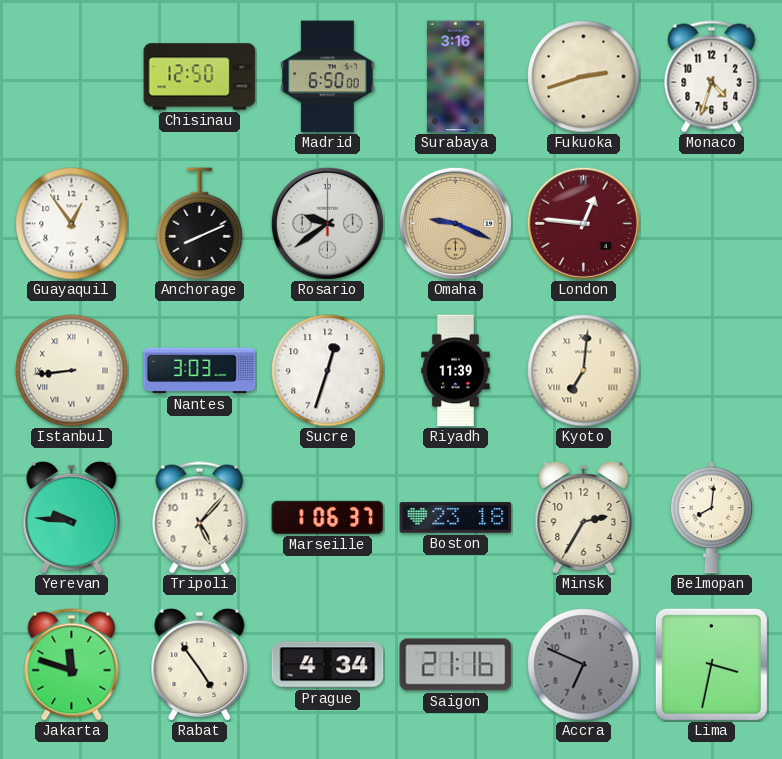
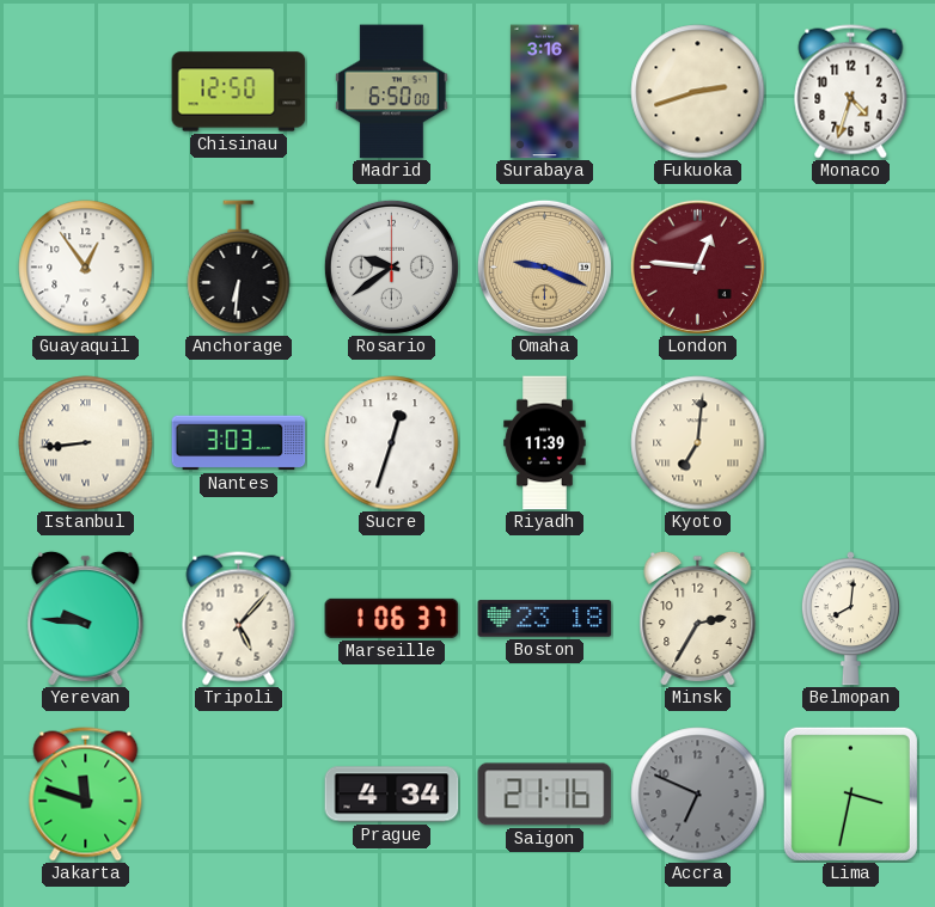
Anchorage: 8:11 -> 6:31
Rabat: 4:54 -> none
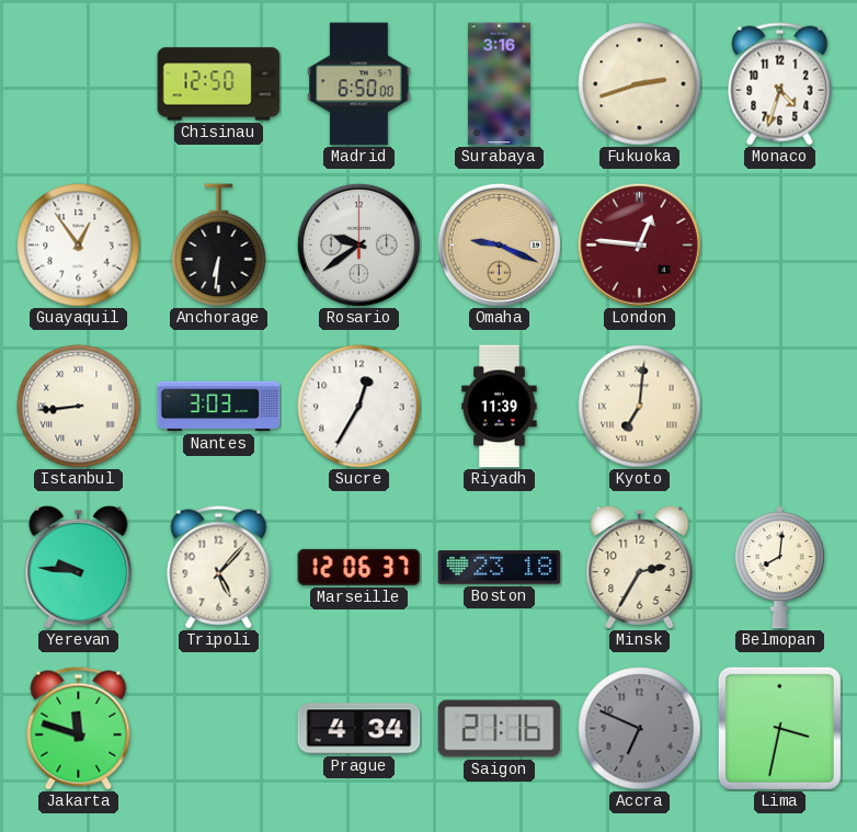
Sucre: 12:33 -> 12:35
Marseille: 1:06 -> 12:06
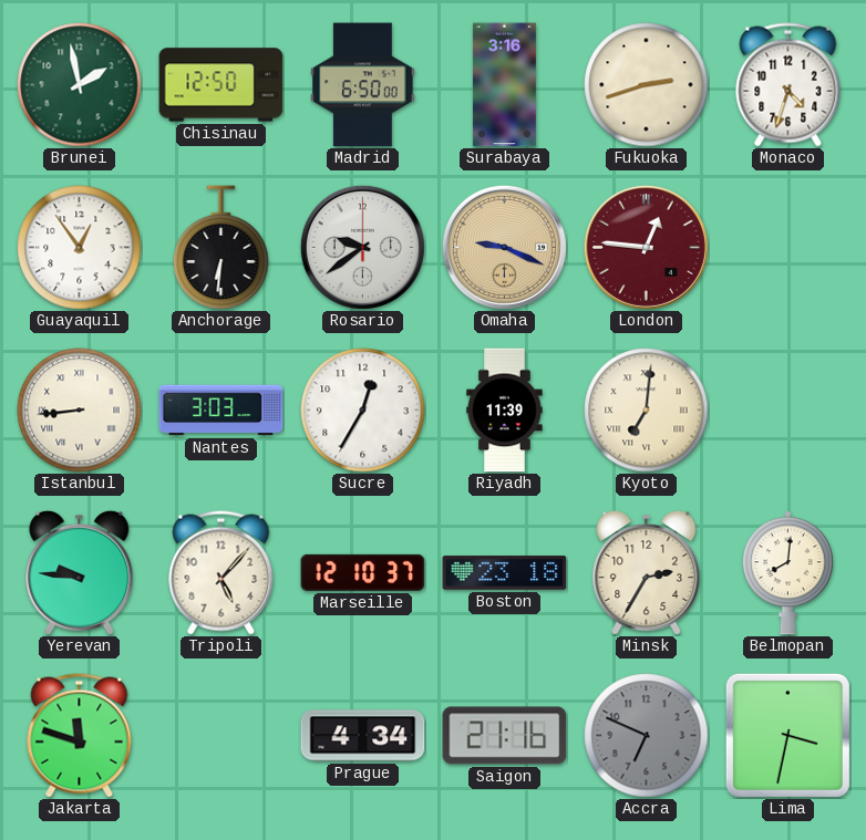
Brunei: none -> 1:58
Marseille: 12:06 -> 12:10
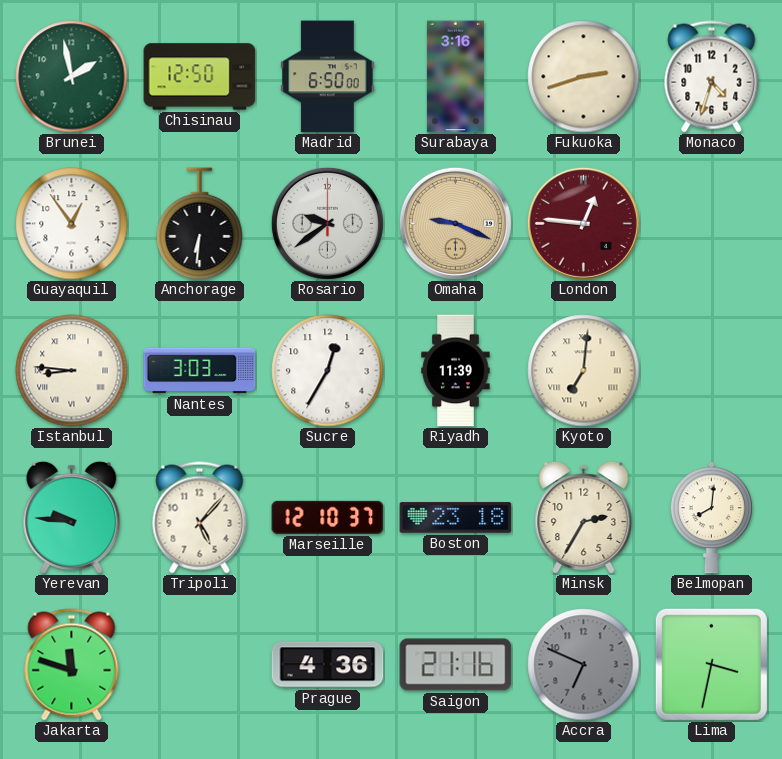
Istanbul: 8:44 -> 8:46
Prague: 4:34 -> 4:36
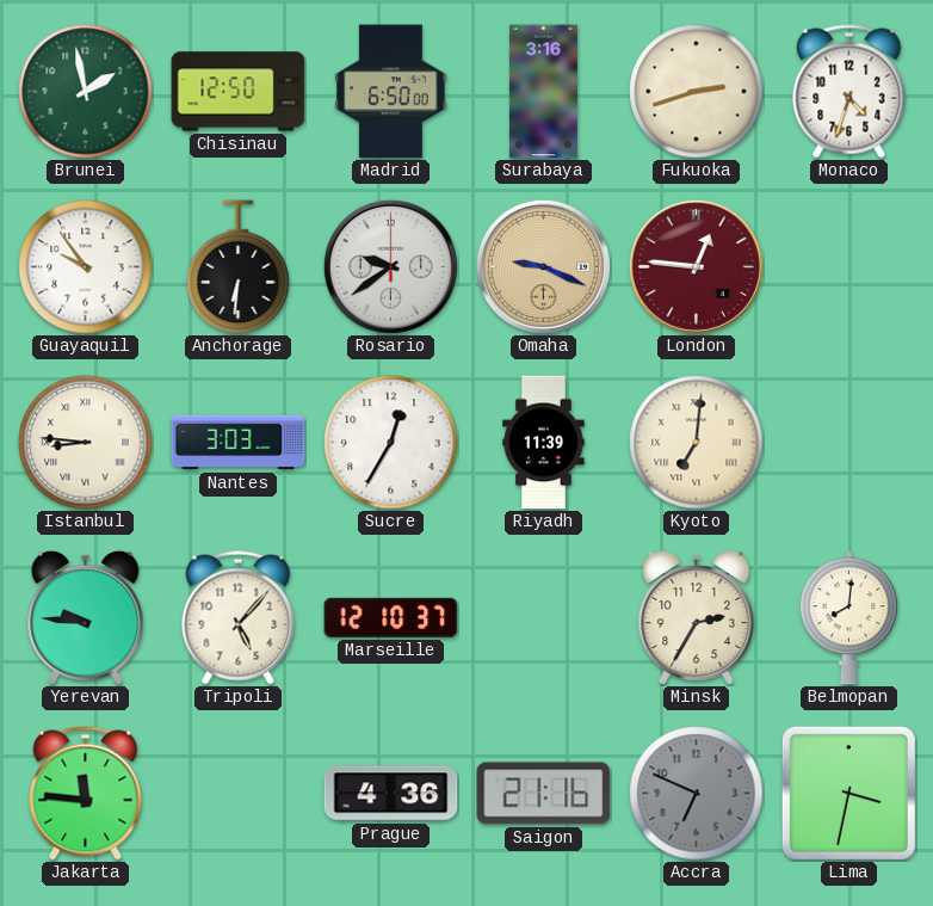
Guayaquil: 12:54 -> 9:54
Boston: 23:18 -> none
Jakarta: 11:48 -> 11:46
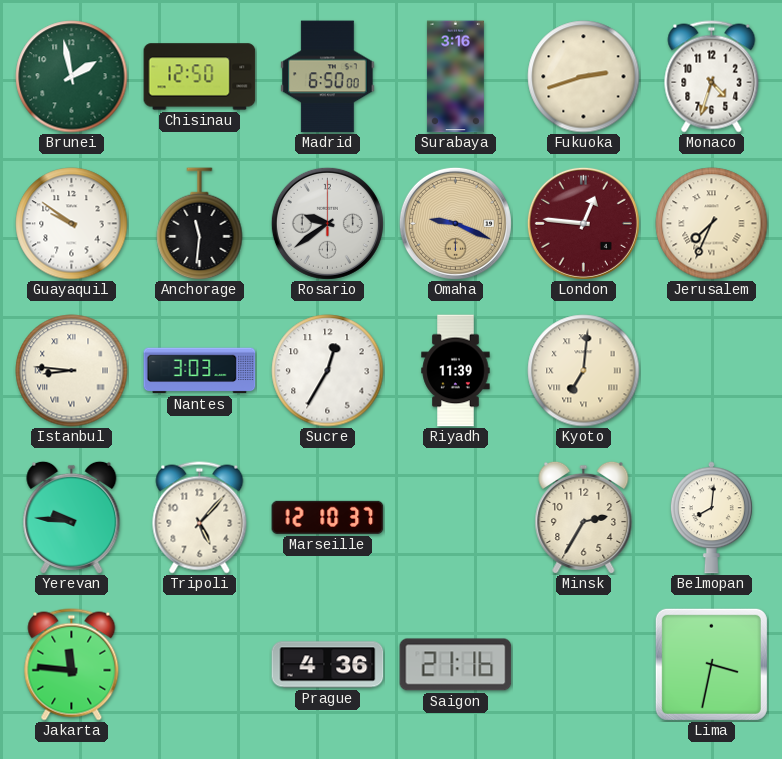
Guayaquil: 9:54 -> 9:51
Anchorage: 6:31 -> 11:31
Jerusalem: none -> 7:34
Accra: 6:49 -> none
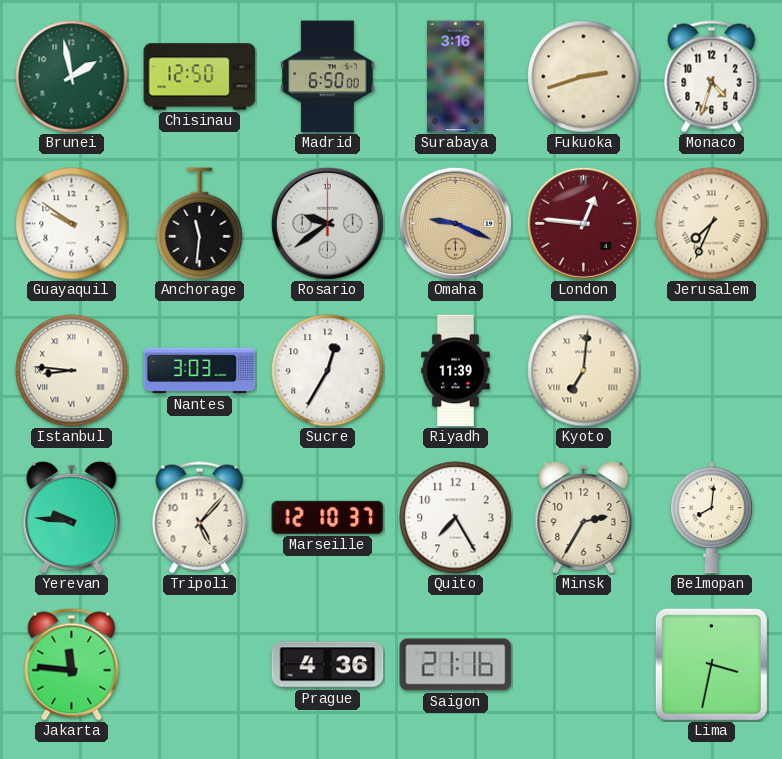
Quito: none -> 7:25
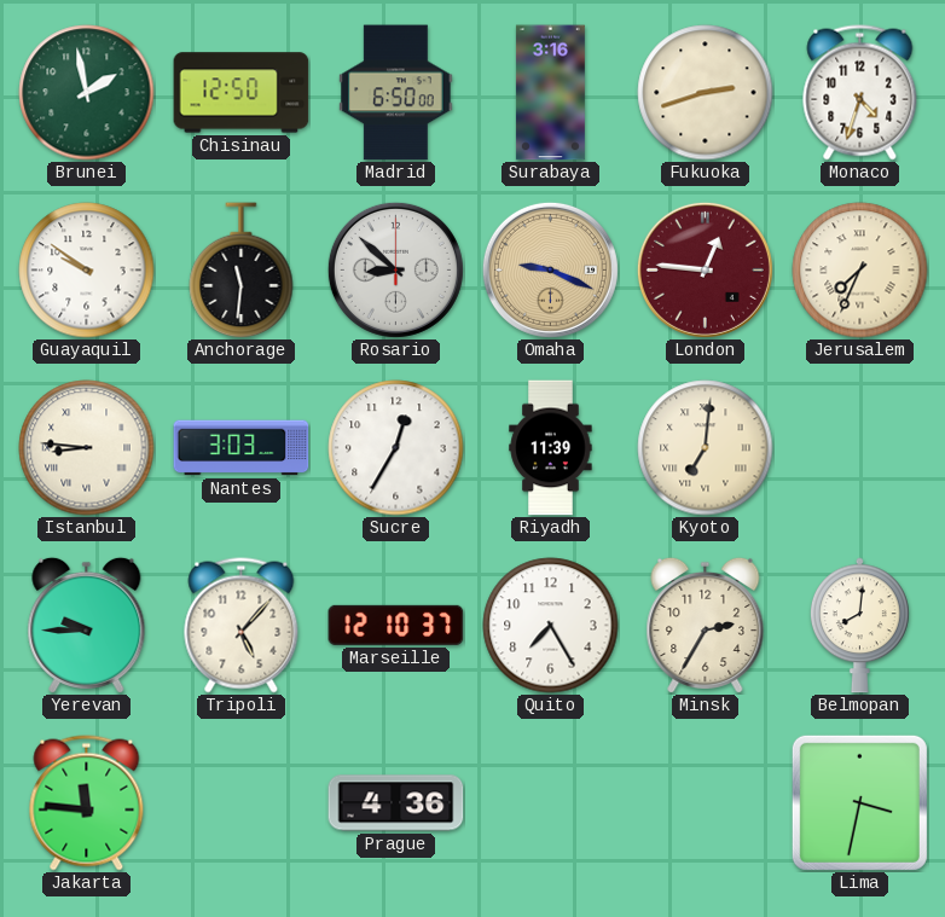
Rosario: 9:39 -> 8:52
Yerevan: 9:46 -> 9:45
Saigon: 21:16 -> none
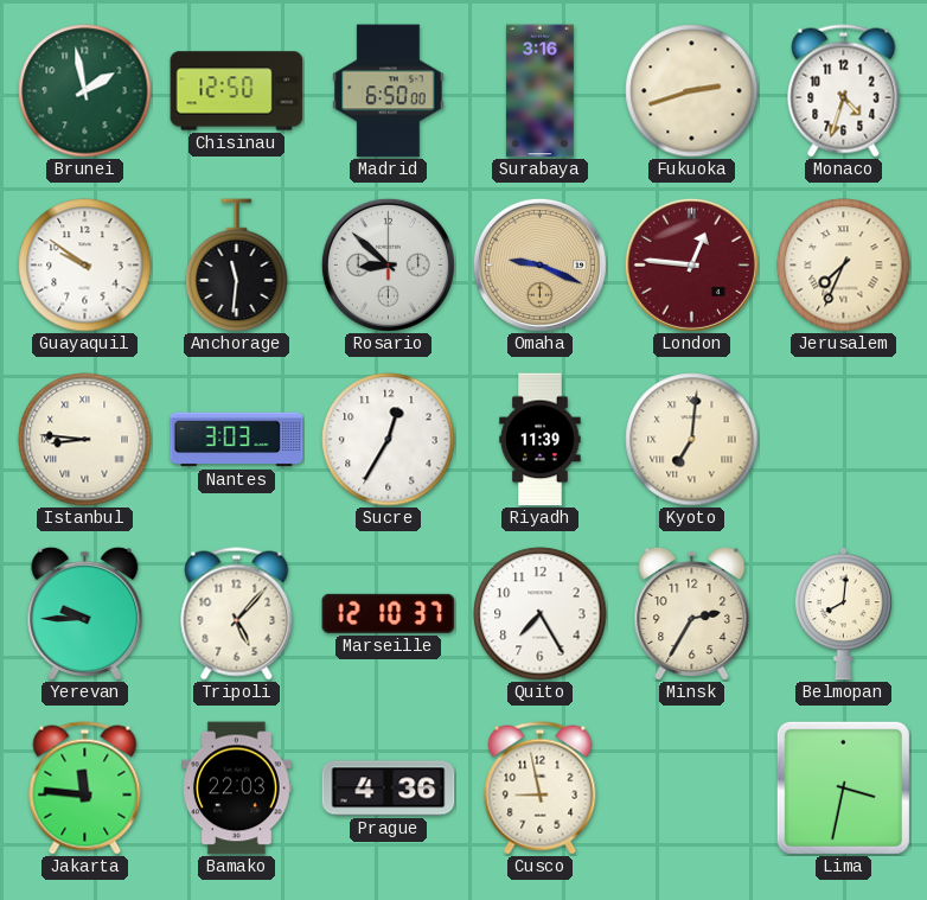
Bamako: none -> 22:03
Cusco: none -> 8:58
